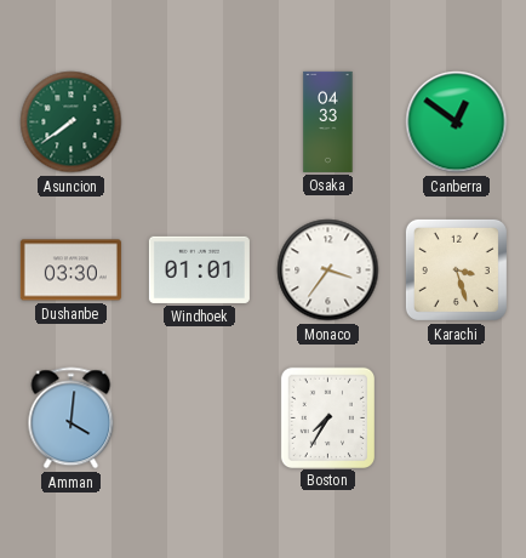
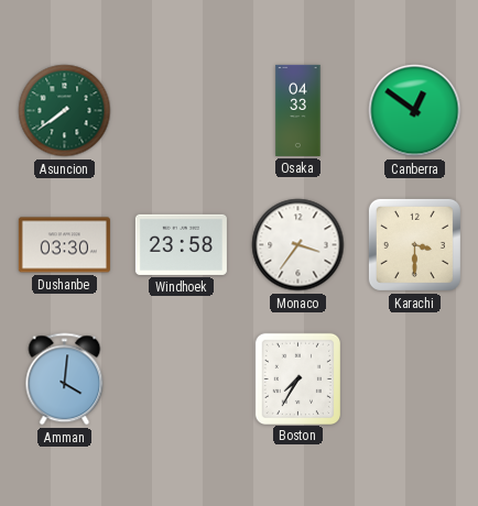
Windhoek: 01:01 -> 23:58
Karachi: 3:27 -> 3:30
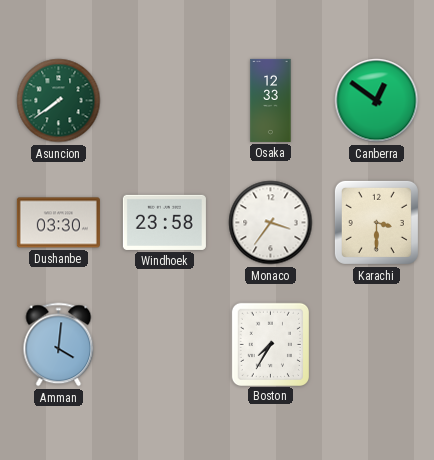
Osaka: 04:33 -> 12:33
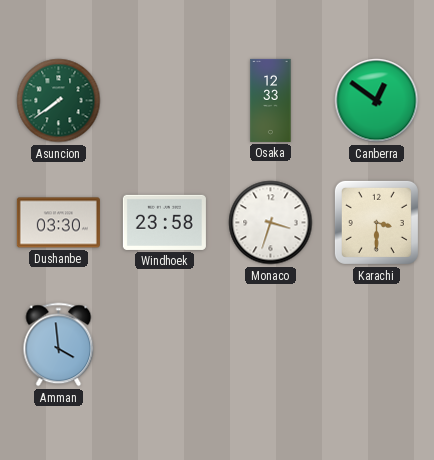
Monaco: 3:36 -> 3:33
Amman: 4:01 -> 3:59
Boston: 7:35 -> none
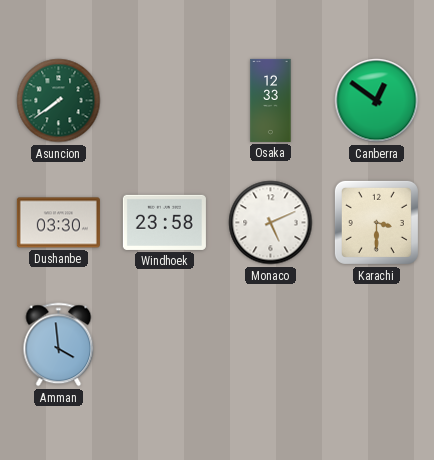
Monaco: 3:33 -> 5:11
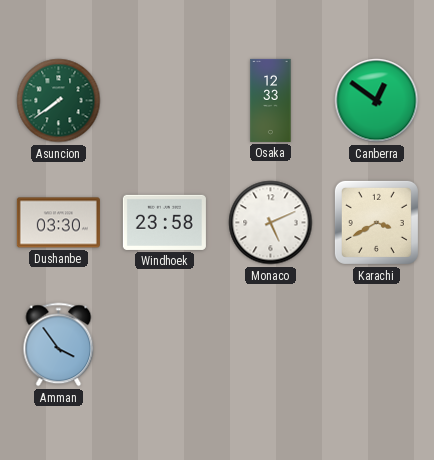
Karachi: 3:30 -> 3:40
Amman: 3:59 -> 3:54
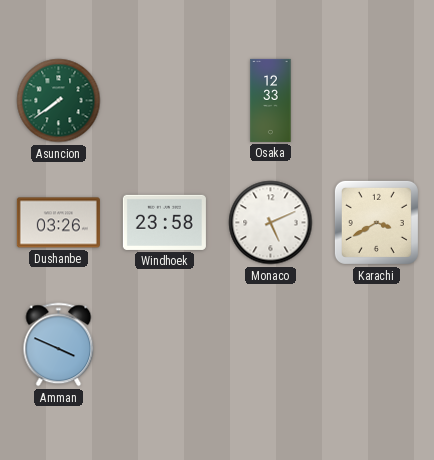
Canberra: 12:51 -> none
Dushanbe: 03:30 -> 03:26
Amman: 3:54 -> 3:49
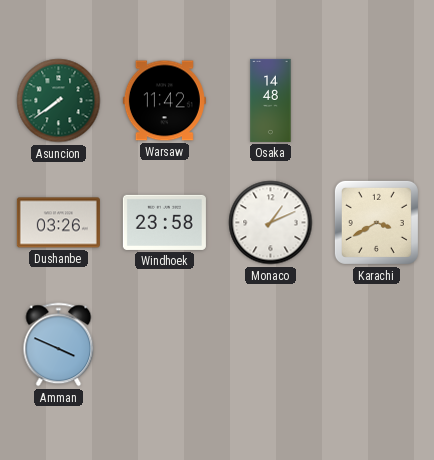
Warsaw: none -> 11:42
Osaka: 12:33 -> 14:48
Monaco: 5:11 -> 1:11
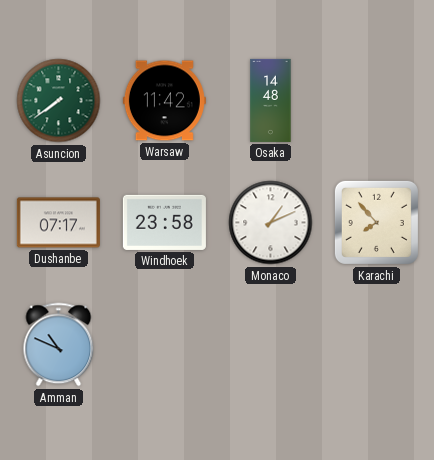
Dushanbe: 03:26 -> 07:17
Karachi: 3:40 -> 7:53
Amman: 3:49 -> 10:49
